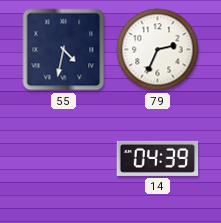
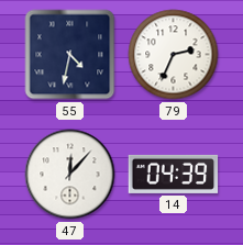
47: none -> 12:07
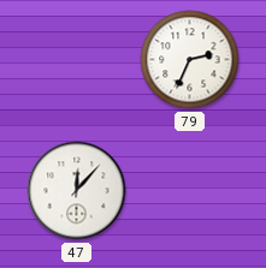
55: 4:32 -> none
14: 04:39 -> none
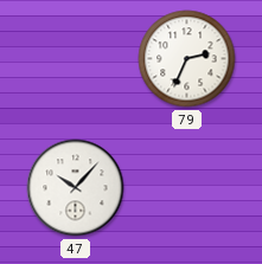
47: 12:07 -> 10:07
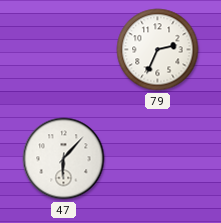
47: 10:07 -> 6:07
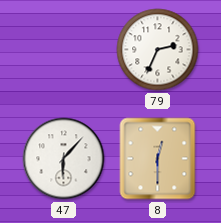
8: none -> 12:30
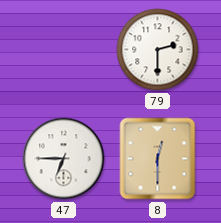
79: 2:34 -> 2:30
47: 6:07 -> 6:45
